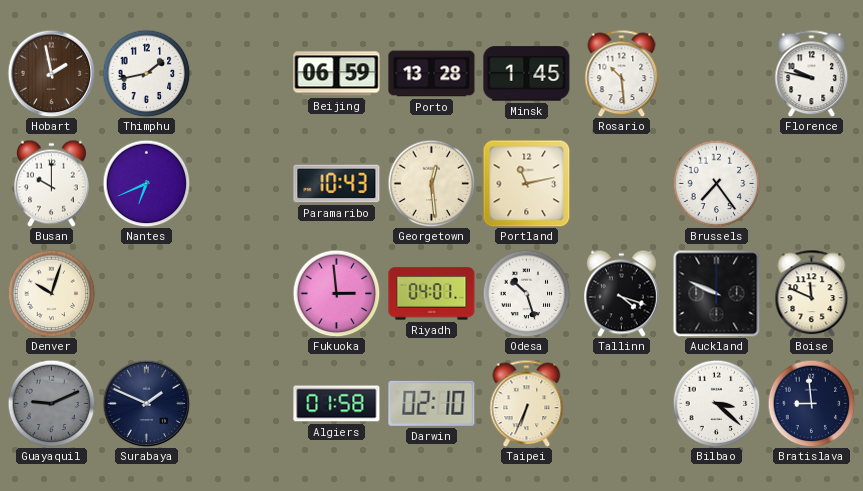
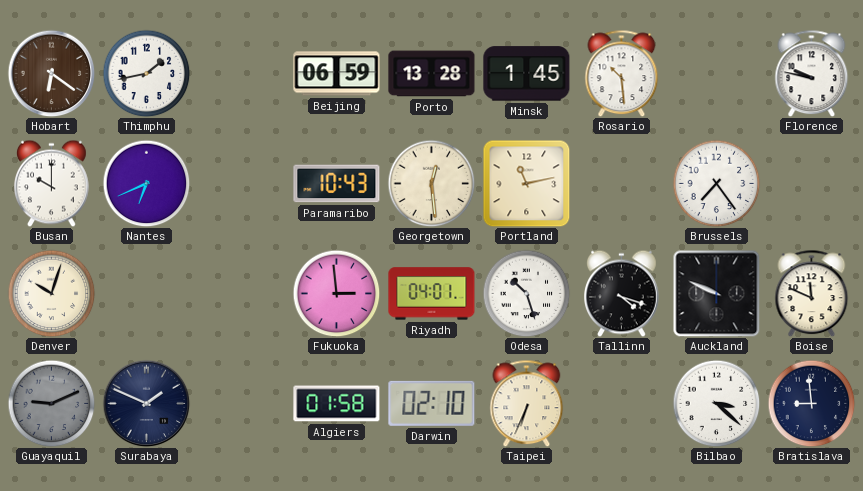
Hobart: 1:58 -> 6:21
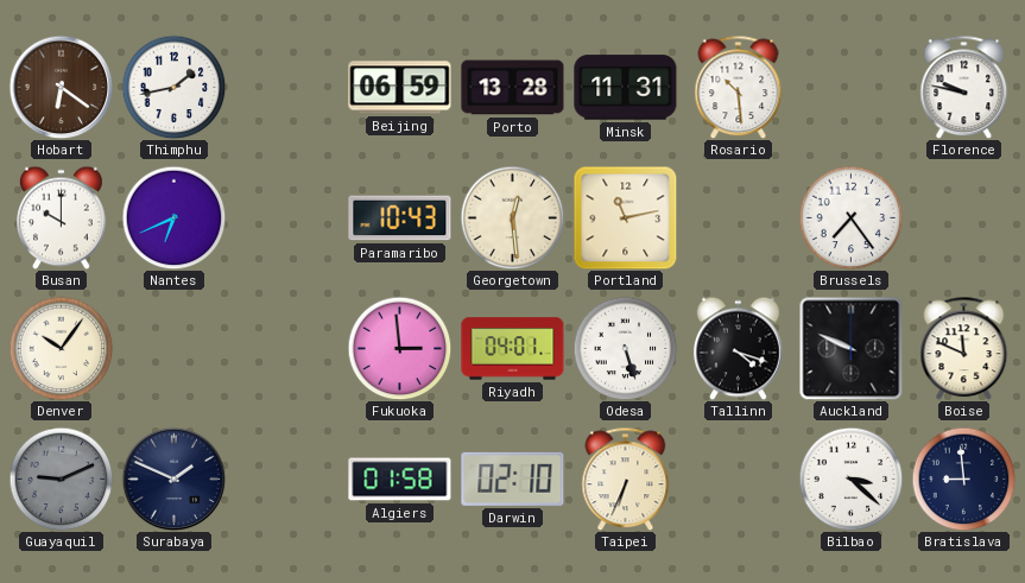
Minsk: 1:45 -> 11:31
Denver: 10:03 -> 10:06
Odesa: 10:27 -> 5:27
